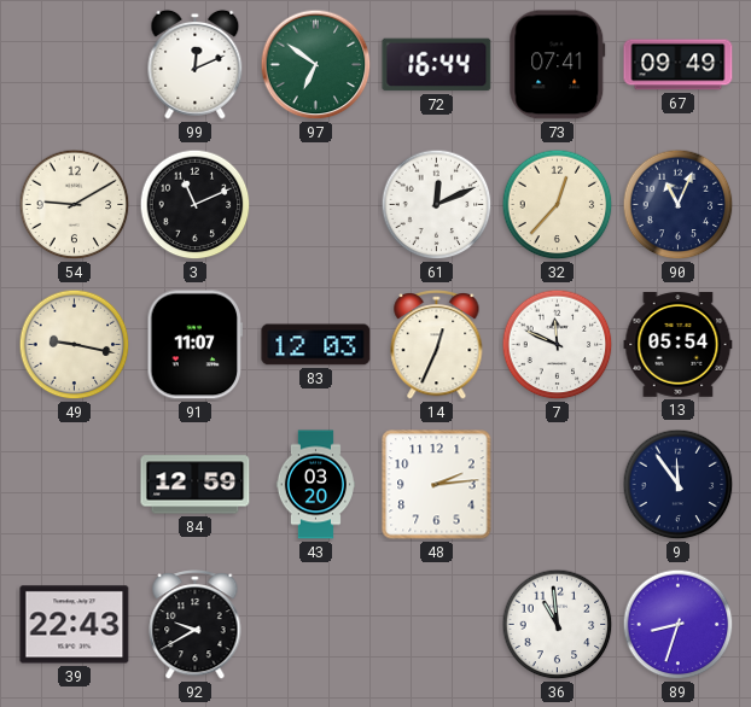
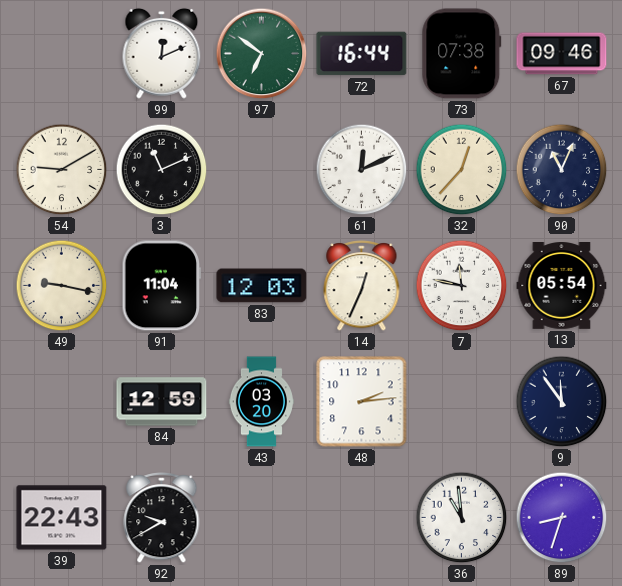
73: 07:41 -> 07:38
67: 09:49 -> 09:46
91: 11:07 -> 11:04
7: 11:49 -> 11:47
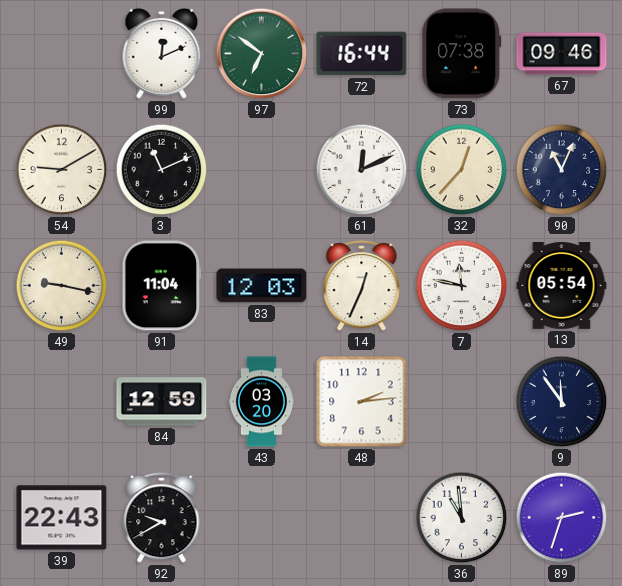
89: 8:33 -> 2:33
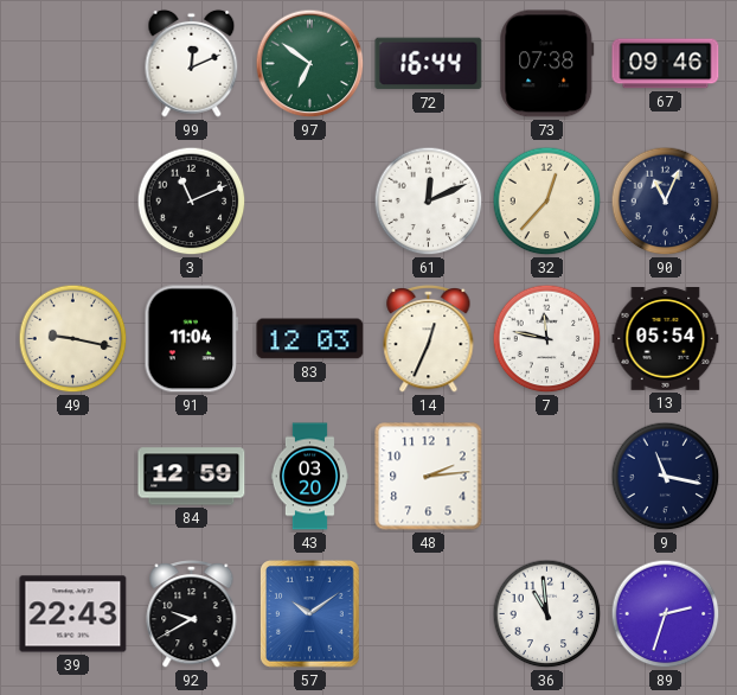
54: 9:10 -> none
9: 11:54 -> 11:17
57: none -> 10:09
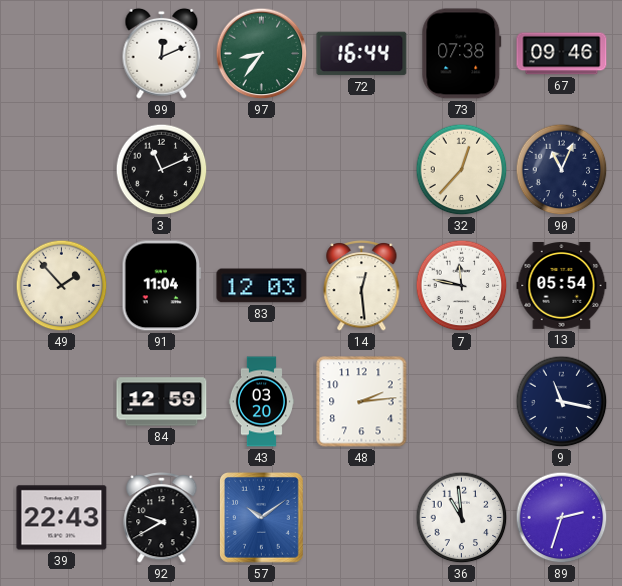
97: 6:51 -> 8:36
61: 12:11 -> none
49: 9:17 -> 1:53
14: 12:34 -> 12:29
